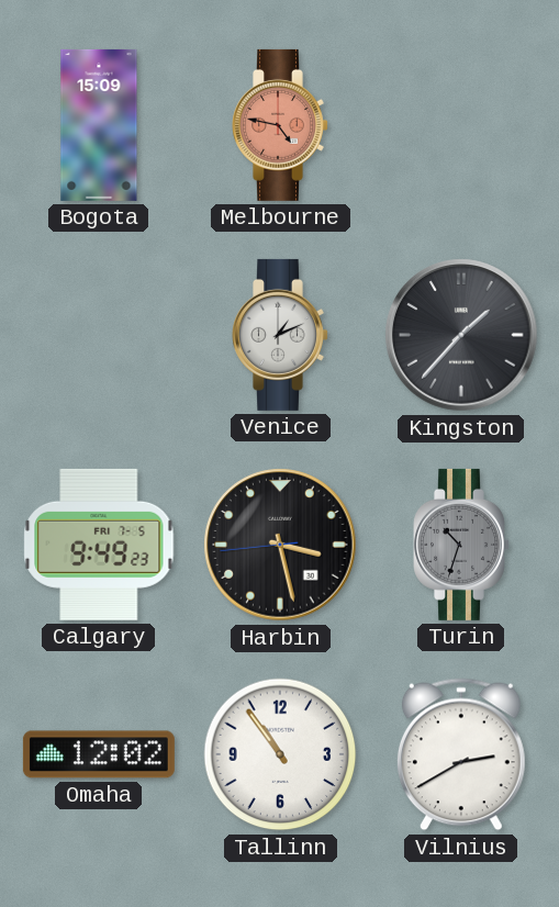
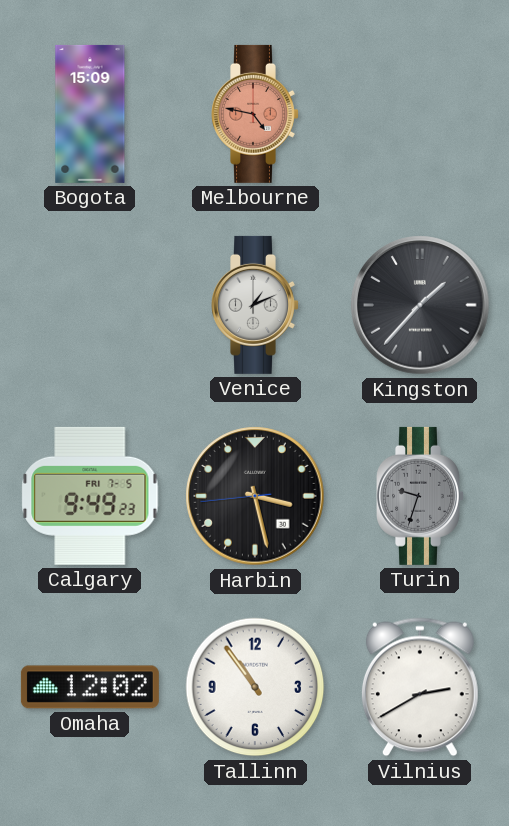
Turin: 10:33 -> 9:33
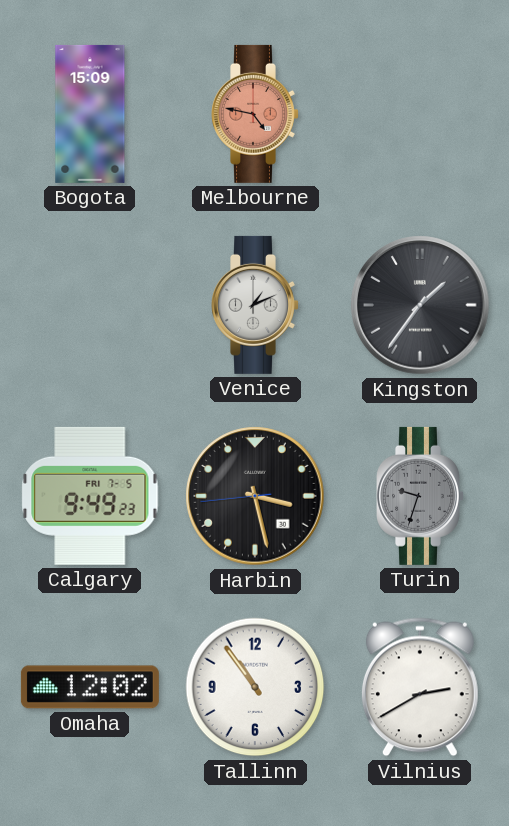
Kingston: 1:37 -> 1:36
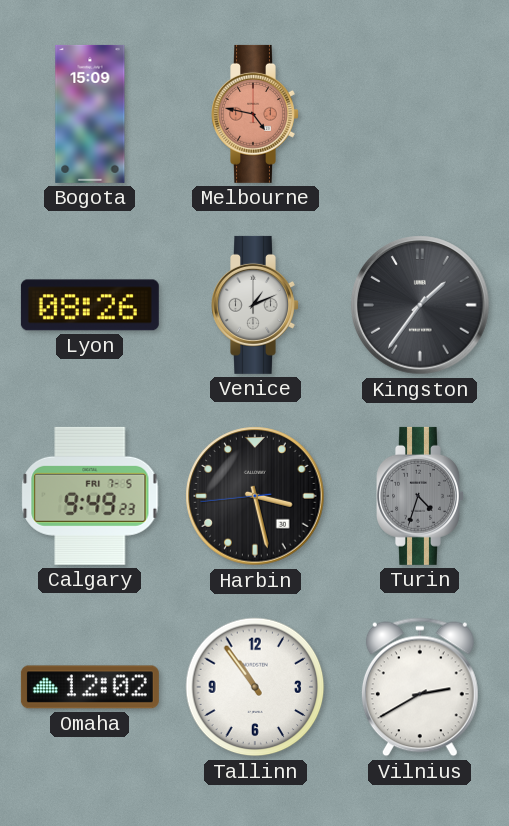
Lyon: none -> 08:26
Turin: 9:33 -> 4:33
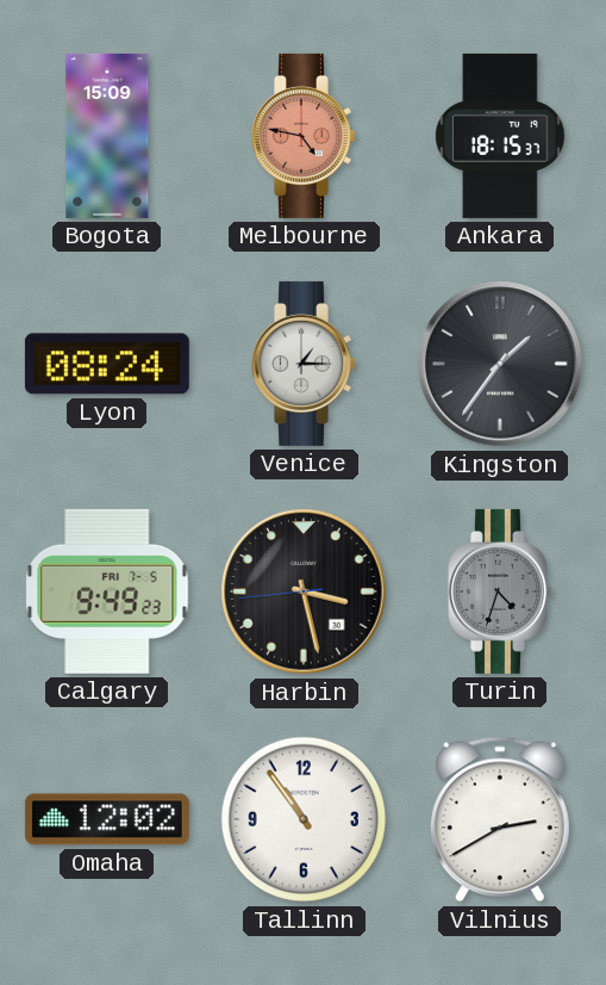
Ankara: none -> 18:15
Lyon: 08:26 -> 08:24
Venice: 1:11 -> 1:15
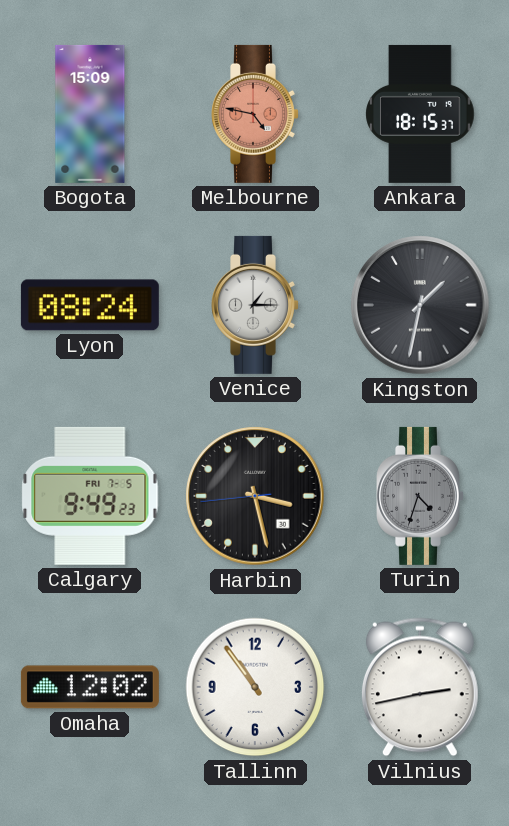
Kingston: 1:36 -> 1:32
Vilnius: 2:40 -> 2:43
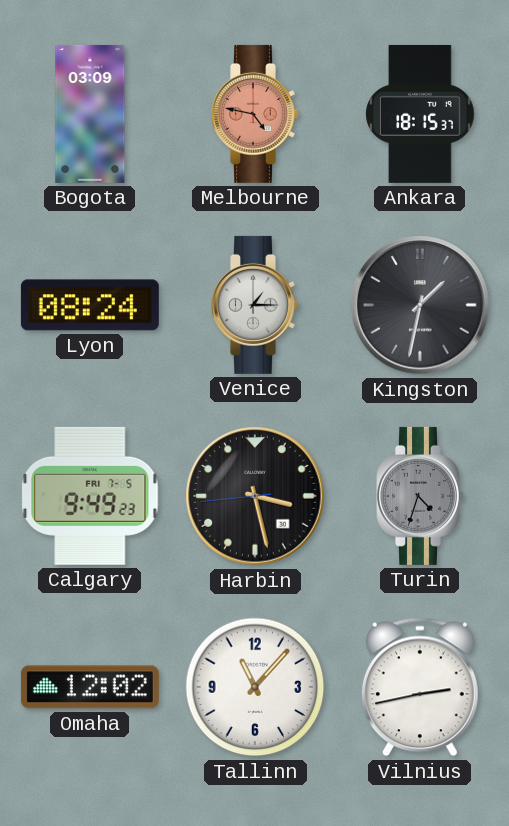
Bogota: 15:09 -> 03:09
Tallinn: 10:54 -> 11:07
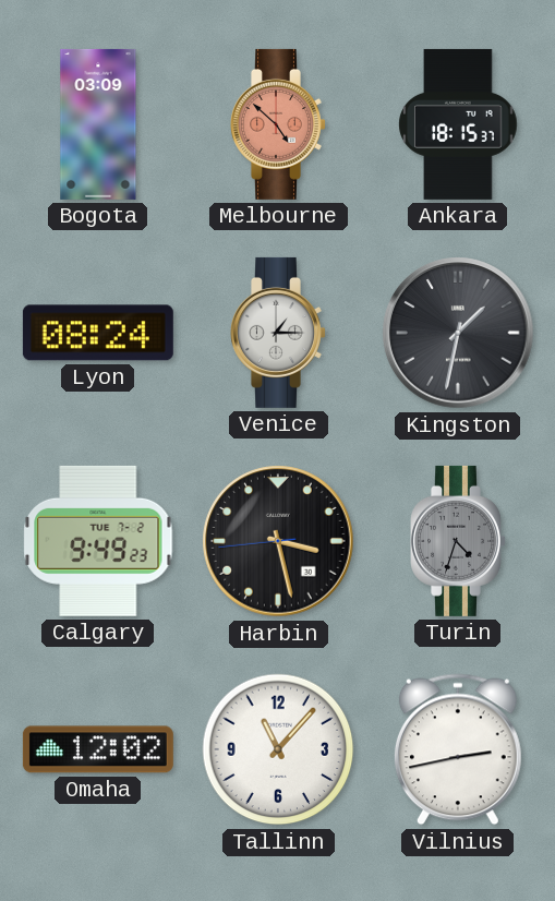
Melbourne: 4:47 -> 4:52
Calgary date: FRI 7-5 -> TUE 7-2
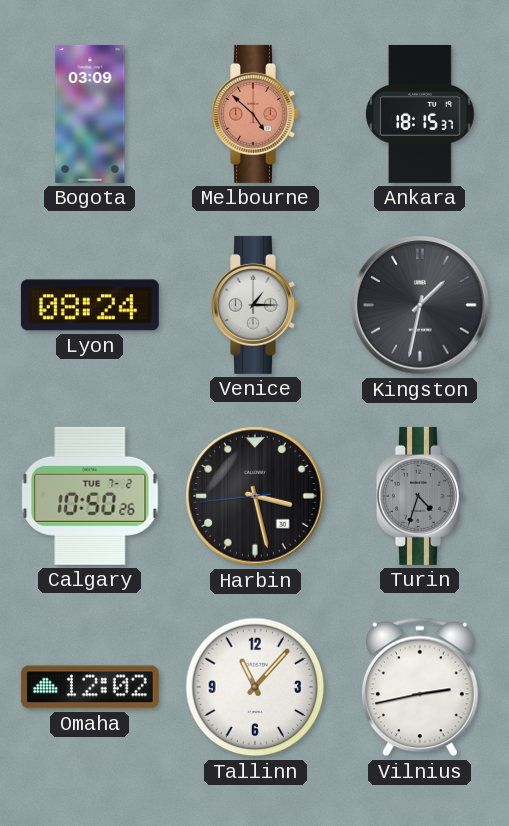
Calgary: 9:49 -> 10:50
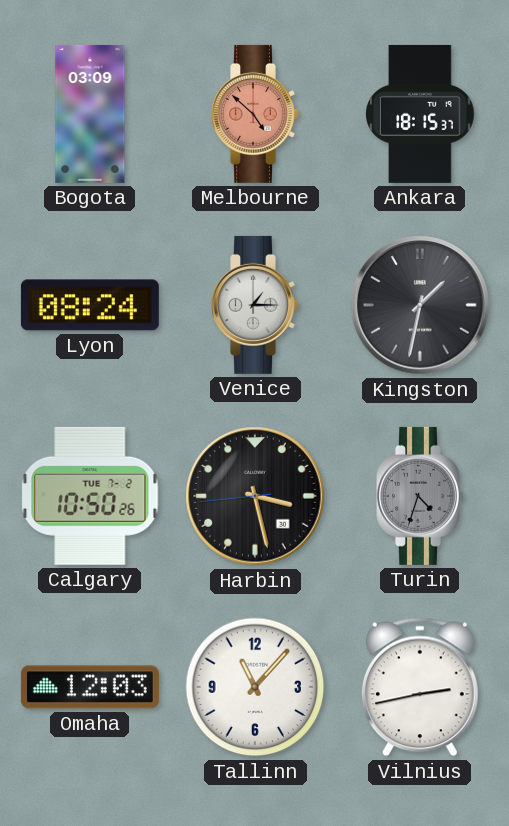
Omaha: 12:02 -> 12:03
